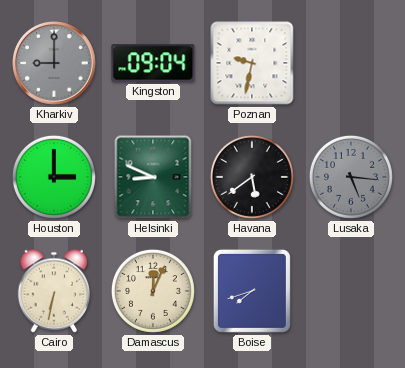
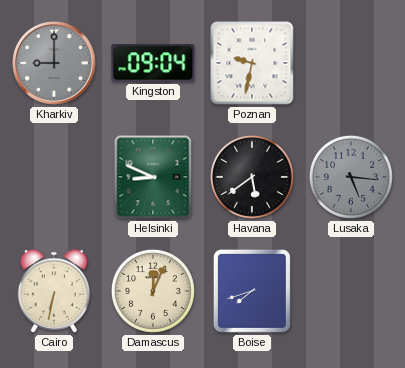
Houston: 3:00 -> none
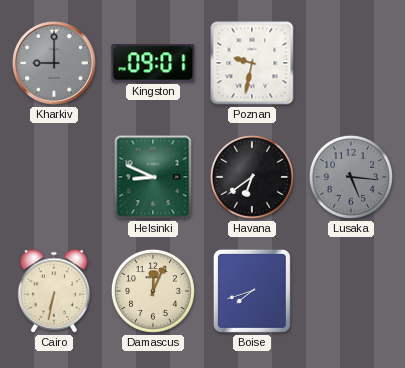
Kingston: 09:04 -> 09:01
Havana: 5:39 -> 6:39
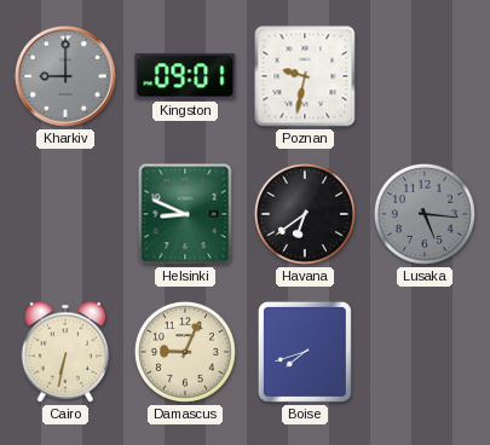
Damascus: 12:04 -> 9:04
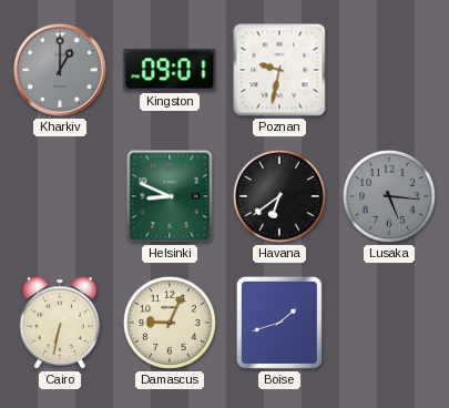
Kharkiv: 9:00 -> 1:00
Boise: 7:42 -> 1:42
